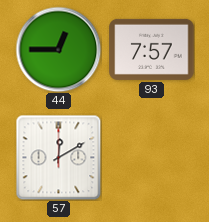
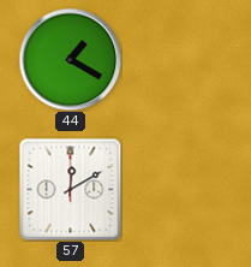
44: 12:45 -> 1:20
93: 7:57 -> none
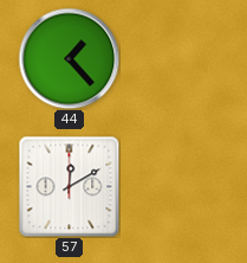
44: 1:20 -> 1:23
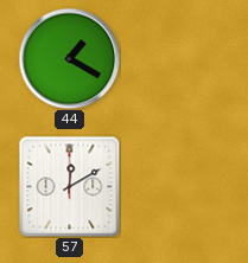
44: 1:23 -> 1:20
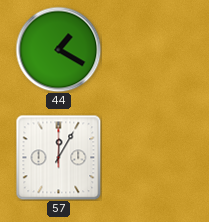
57: 12:10 -> 12:05
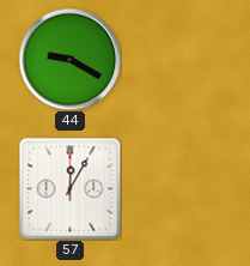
44: 1:20 -> 9:20
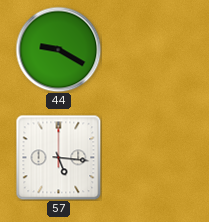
57: 12:05 -> 5:16
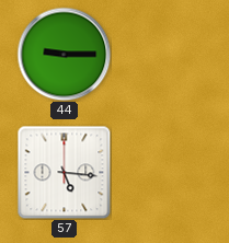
44: 9:20 -> 9:15
